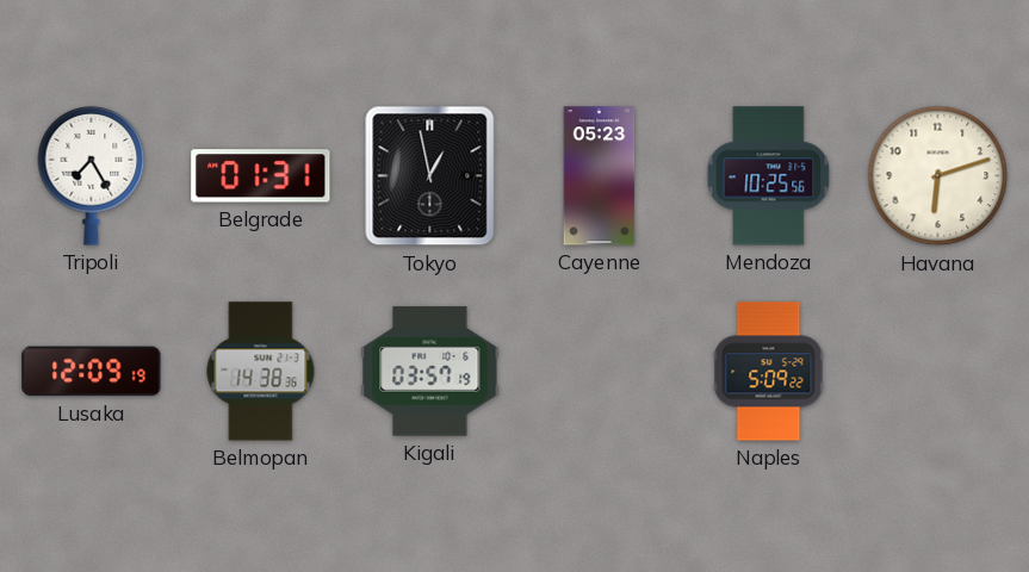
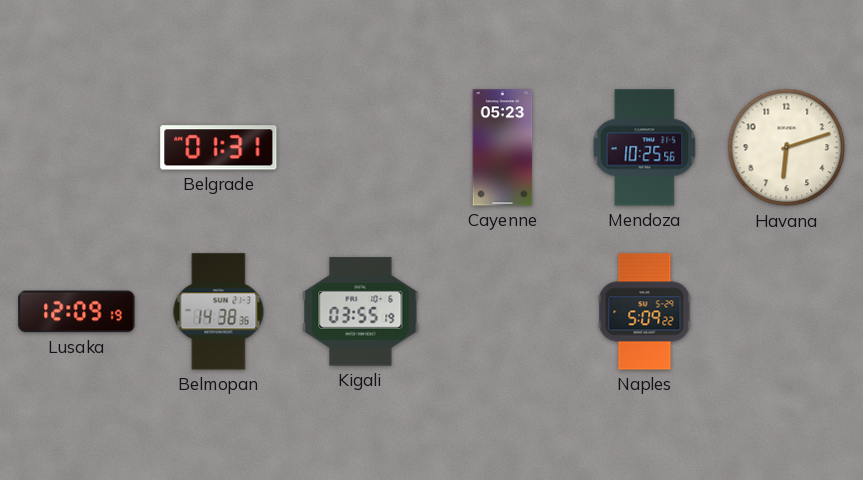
Tripoli: 7:25 -> none
Tokyo: 12:58 -> none
Kigali: 03:57 -> 03:55
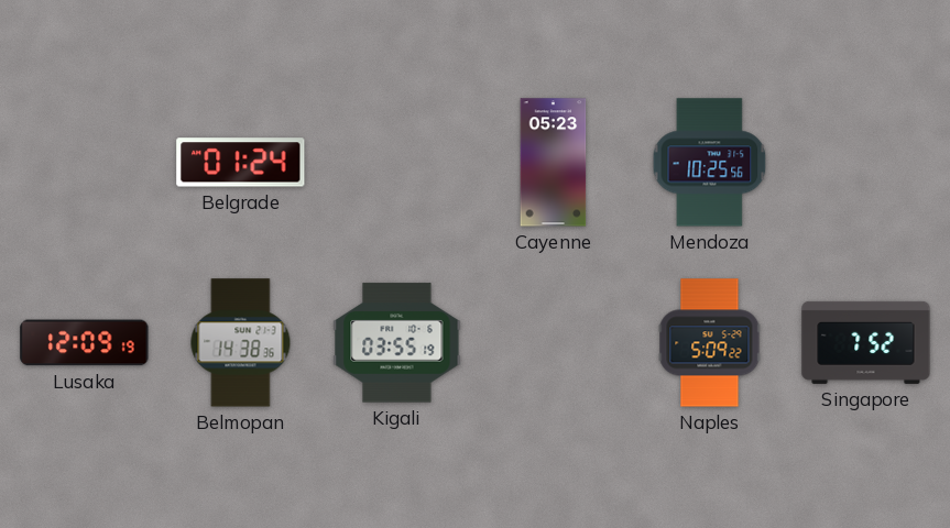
Belgrade: 01:31 -> 01:24
Havana: 6:12 -> none
Singapore: none -> 7:52
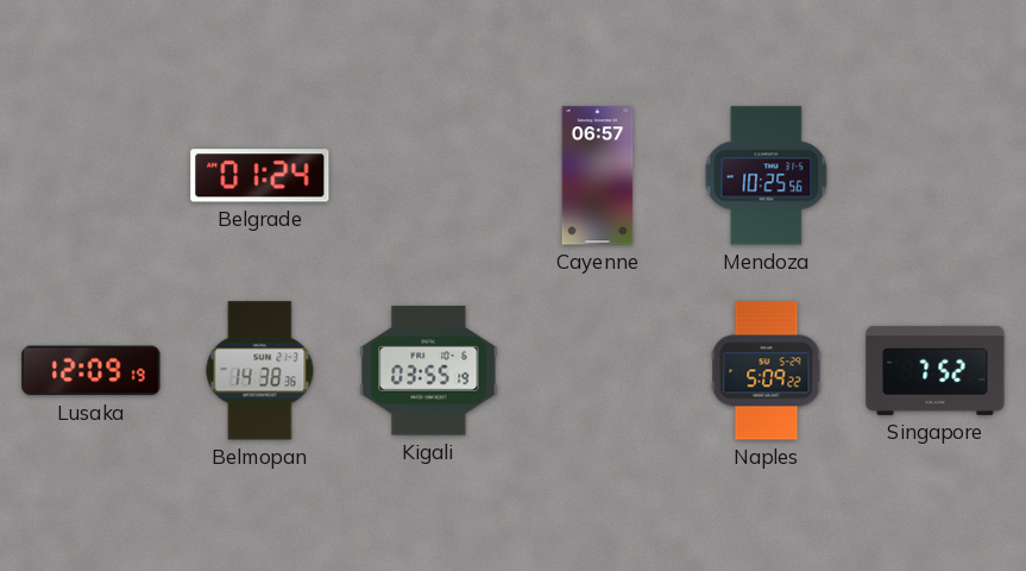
Cayenne: 05:23 -> 06:57
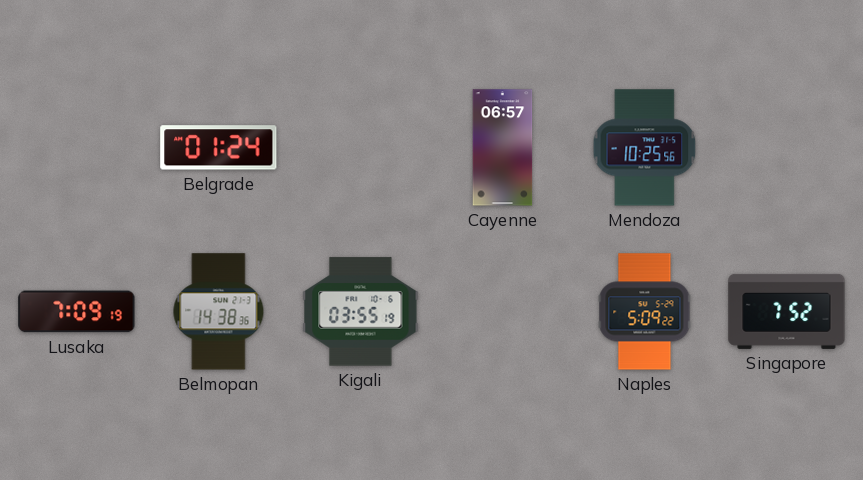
Lusaka: 12:09 -> 7:09
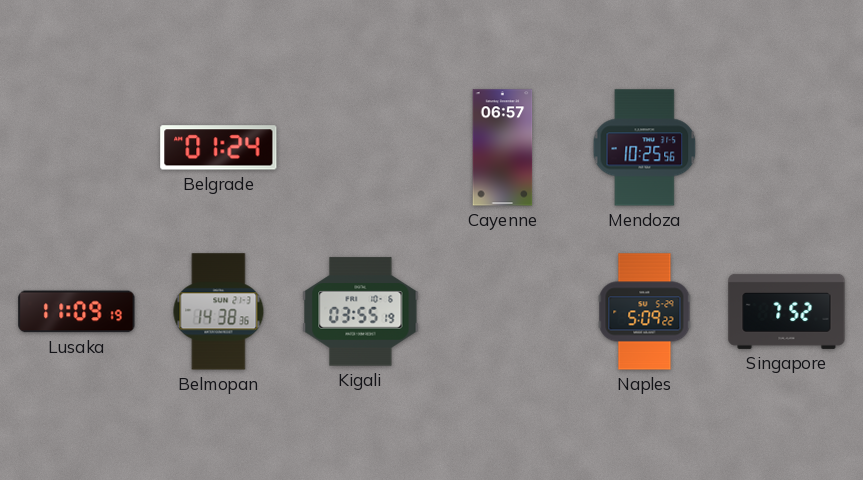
Lusaka: 7:09 -> 11:09
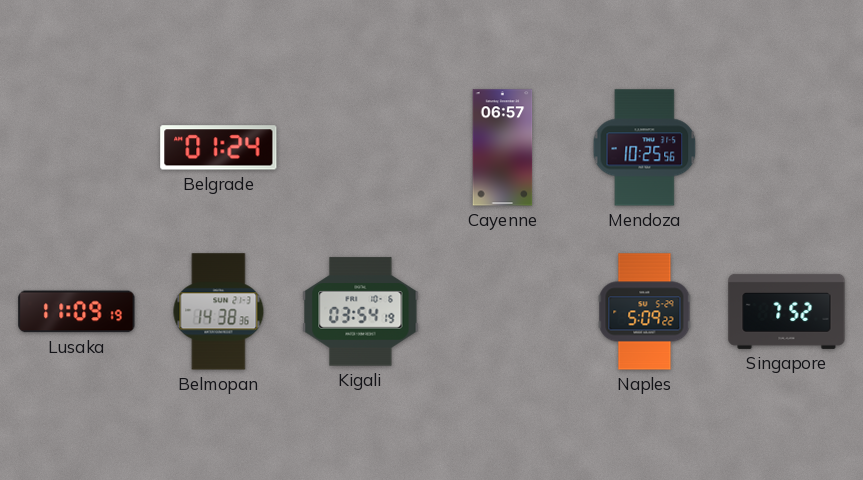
Kigali: 03:55 -> 03:54
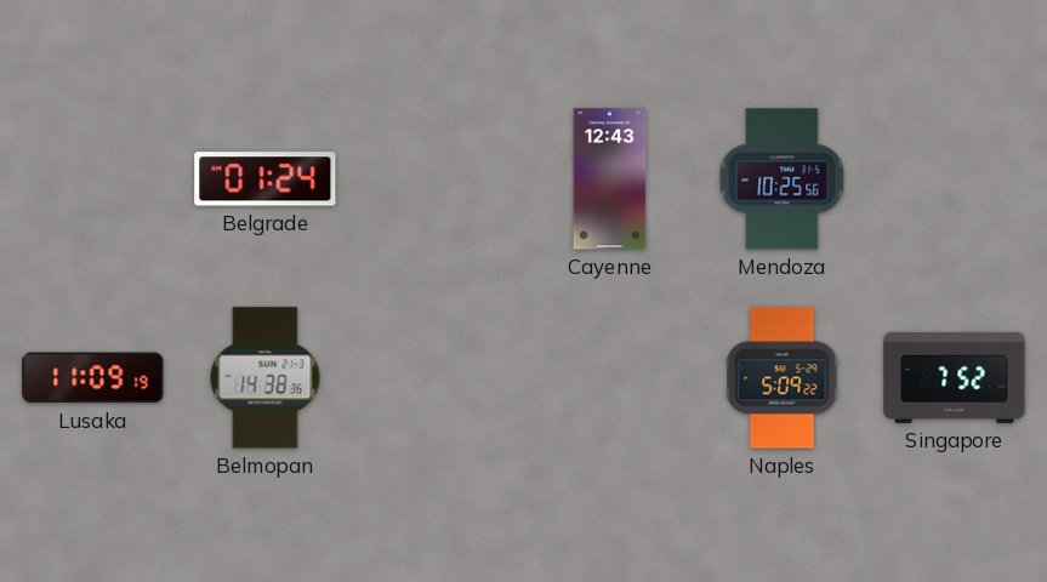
Cayenne: 06:57 -> 12:43
Kigali: 03:54 -> none
